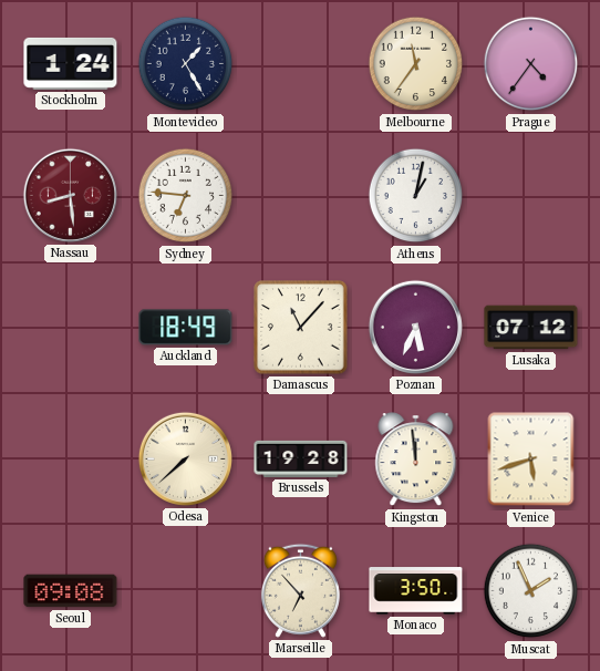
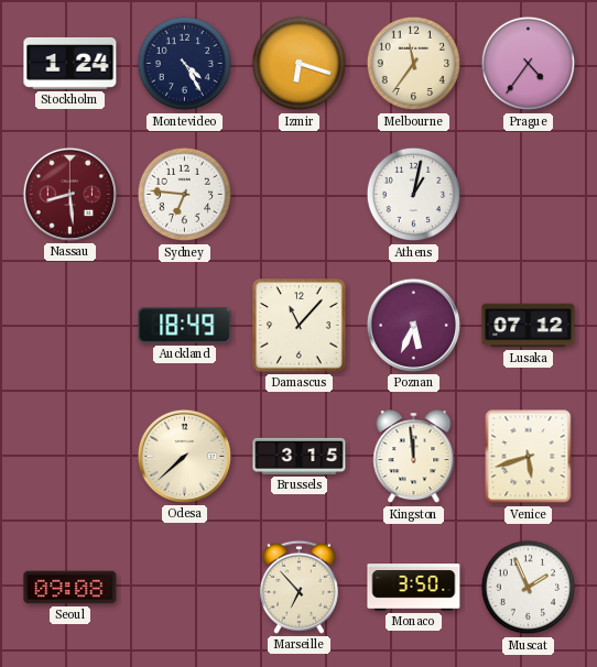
Montevideo: 1:25 -> 4:25
Izmir: none -> 6:18
Brussels: 19:28 -> 3:15
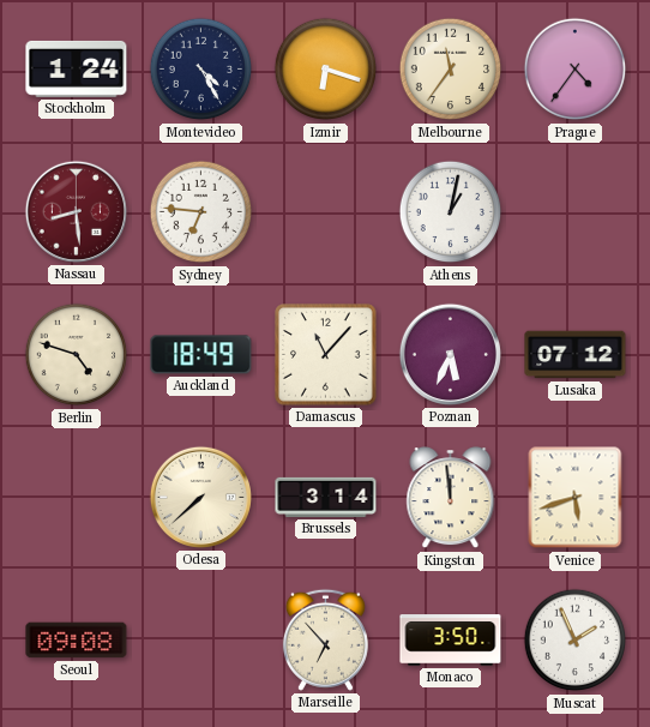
Berlin: none -> 4:48
Brussels: 3:15 -> 3:14
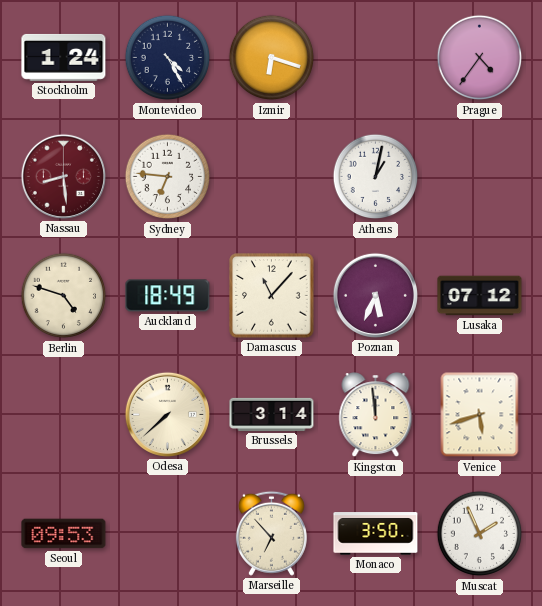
Melbourne: 11:36 -> none
Seoul: 09:08 -> 09:53
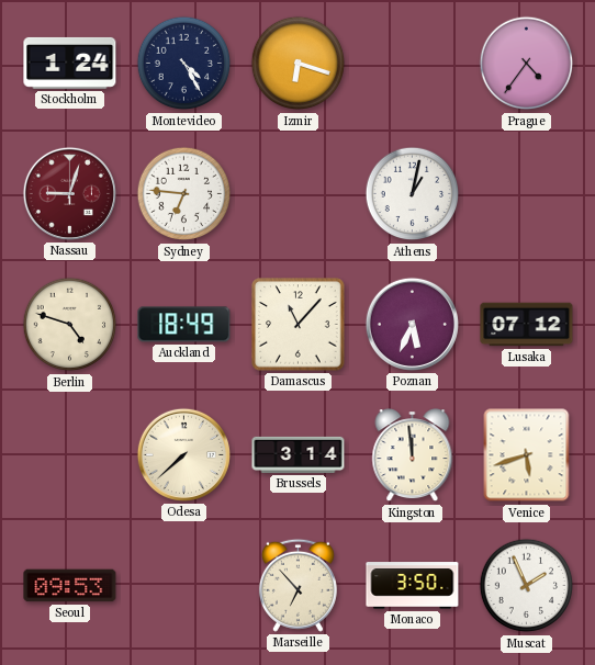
Nassau: 8:29 -> 9:03
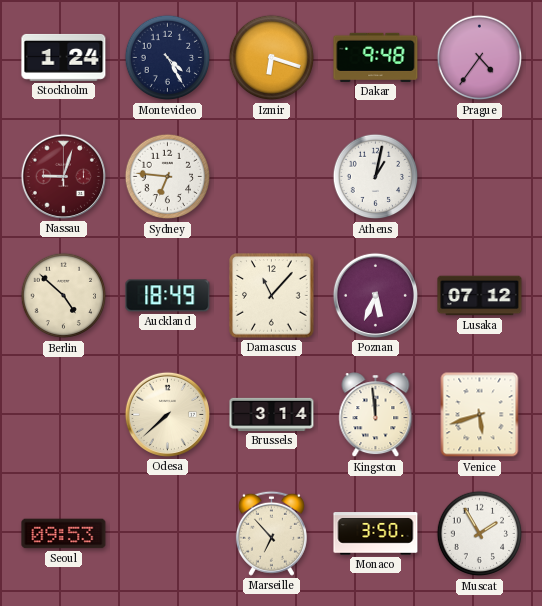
Dakar: none -> 9:48
Berlin: 4:48 -> 4:52
Muscat: 1:56 -> 1:55
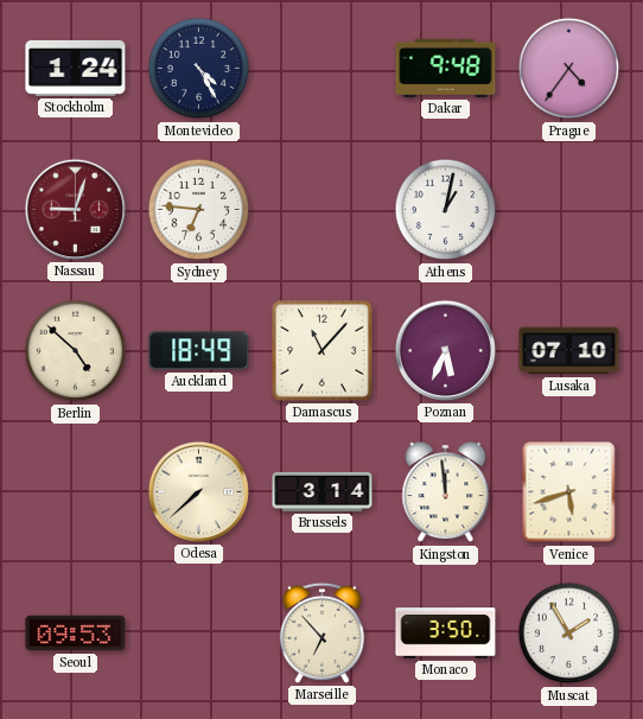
Izmir: 6:18 -> none
Lusaka: 07:12 -> 07:10
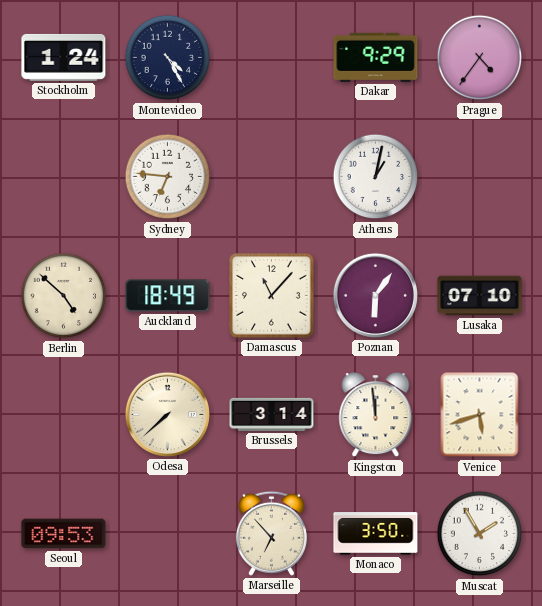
Dakar: 9:48 -> 9:29
Nassau: 9:03 -> none
Poznan: 5:34 -> 6:06
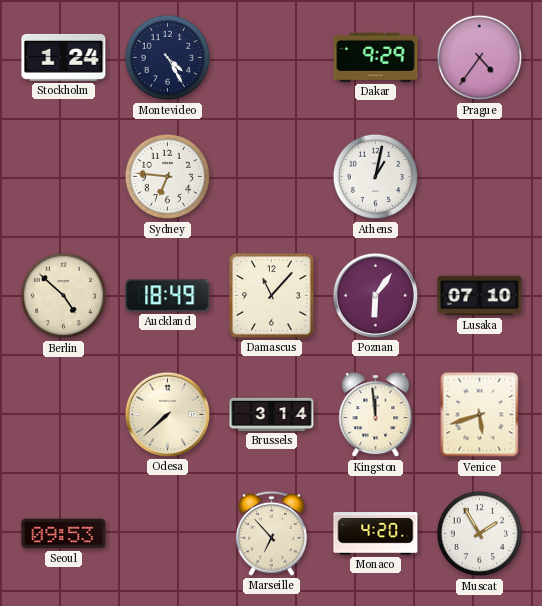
Monaco: 3:50 -> 4:20
